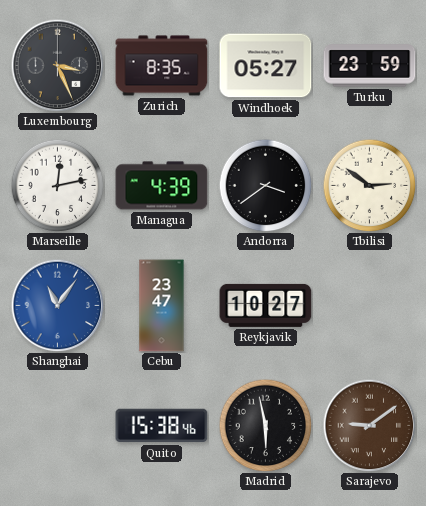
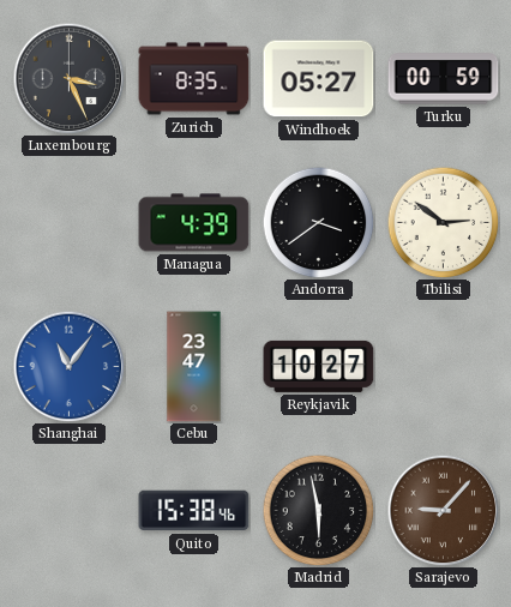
Turku: 23:59 -> 00:59
Marseille: 12:13 -> none
Sarajevo: 9:09 -> 9:07
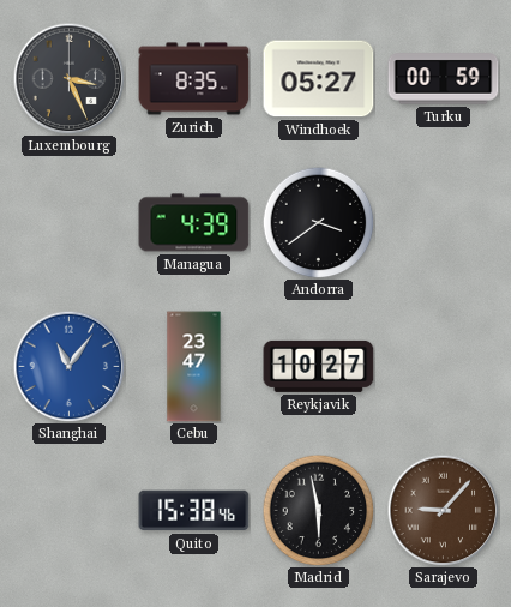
Tbilisi: 2:51 -> none
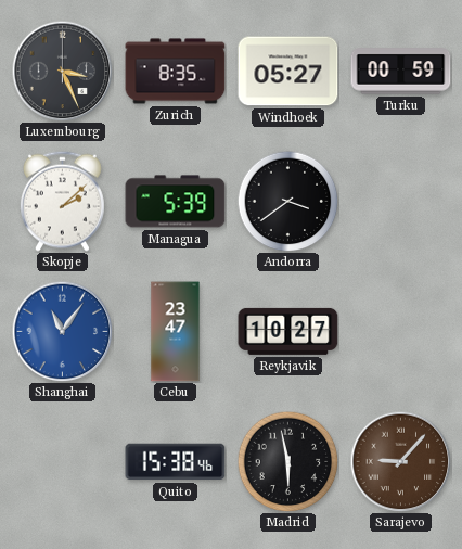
Skopje: none -> 2:08
Managua: 4:39 -> 5:39
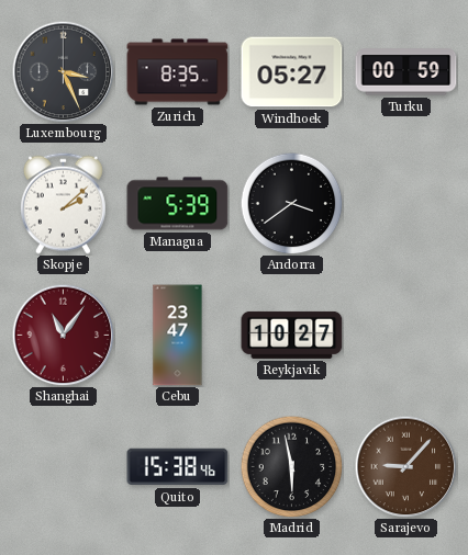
Shanghai dial: blue -> burgundy
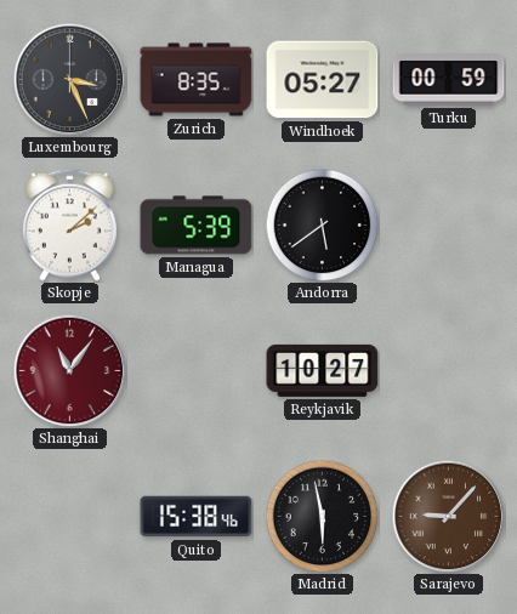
Andorra: 3:39 -> 5:39
Cebu: 23:47 -> none
